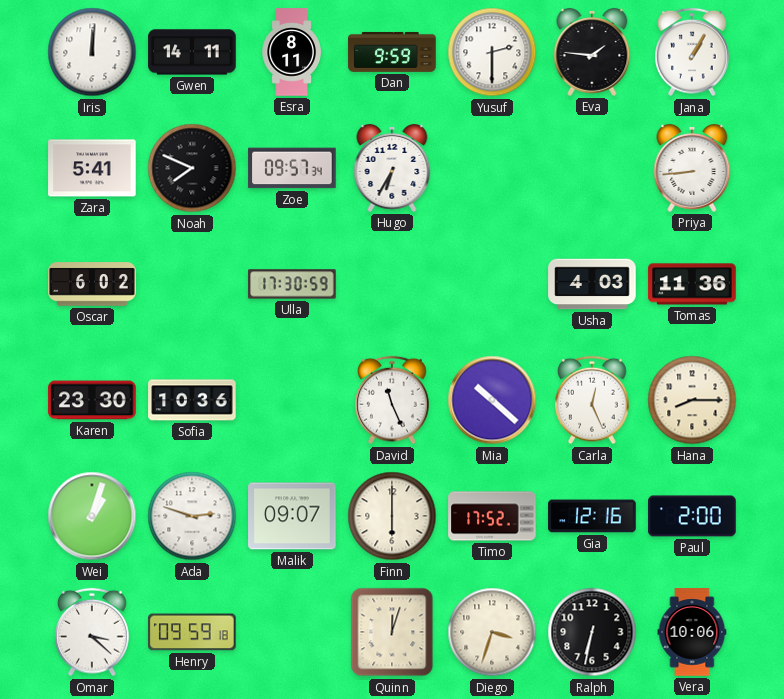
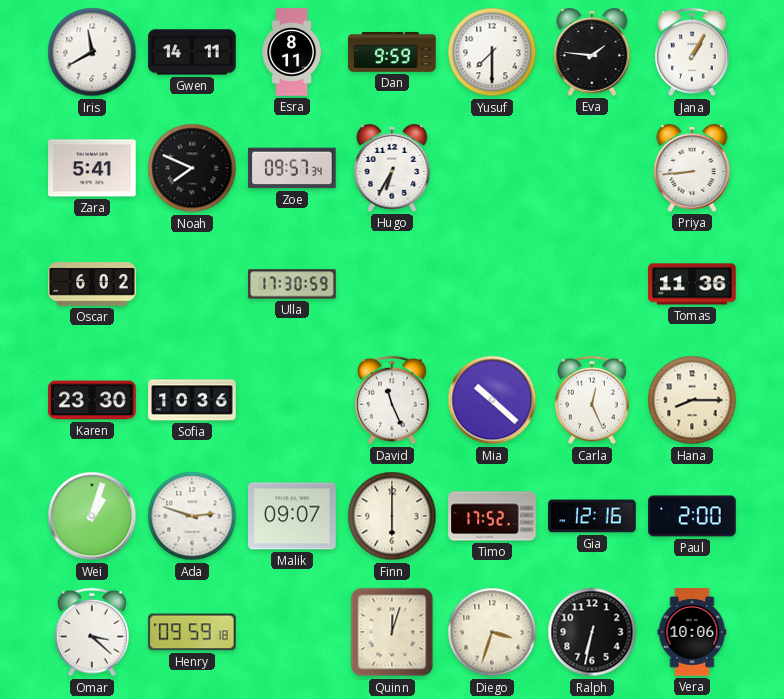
Iris: 12:01 -> 11:40
Yusuf: 2:30 -> 7:30
Usha: 4:03 -> none
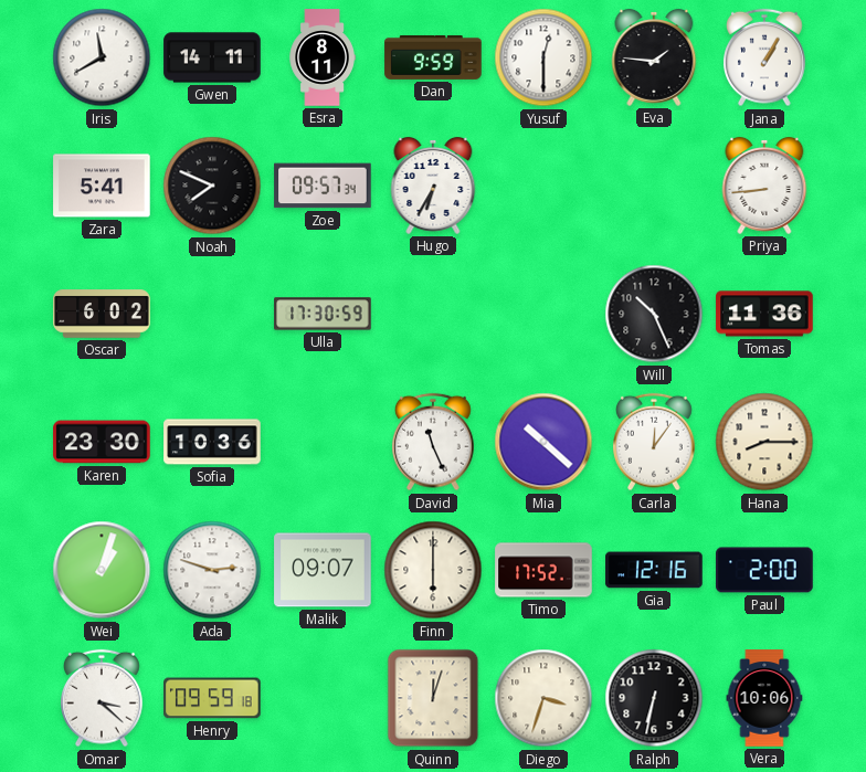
Yusuf: 7:30 -> 12:30
Will: none -> 10:26
Carla: 12:26 -> 12:06
